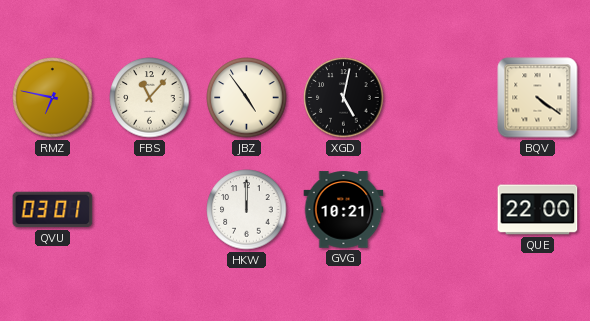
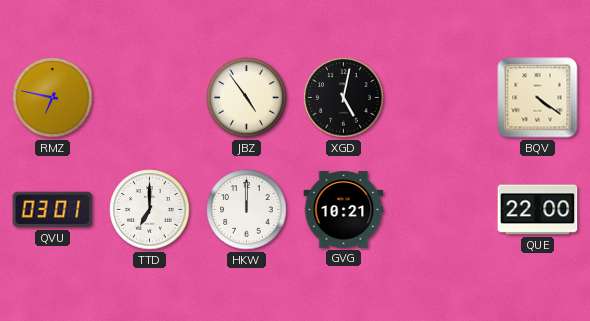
FBS: 11:07 -> none
TTD: none -> 7:00
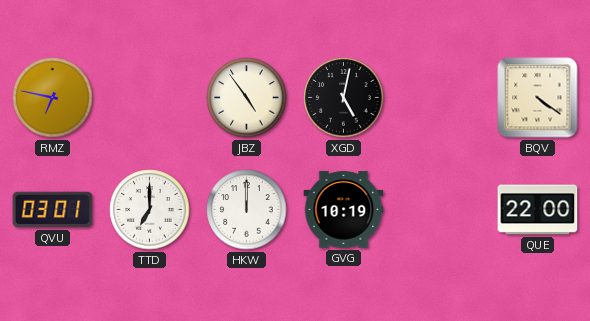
GVG: 10:21 -> 10:19
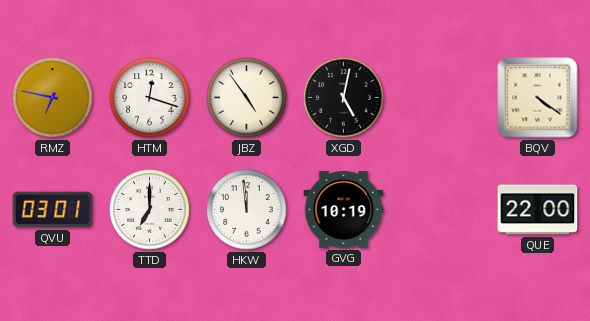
HTM: none -> 12:18
HKW: 12:00 -> 11:59
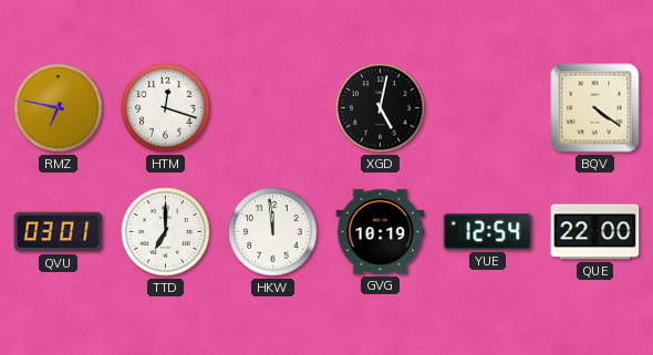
JBZ: 4:54 -> none
YUE: none -> 12:54
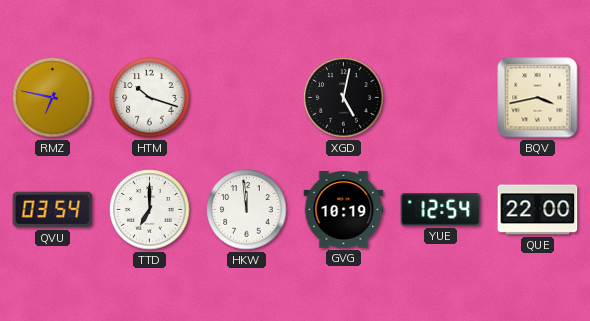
HTM: 12:18 -> 10:18
BQV: 4:21 -> 3:43
QVU: 03:01 -> 03:54
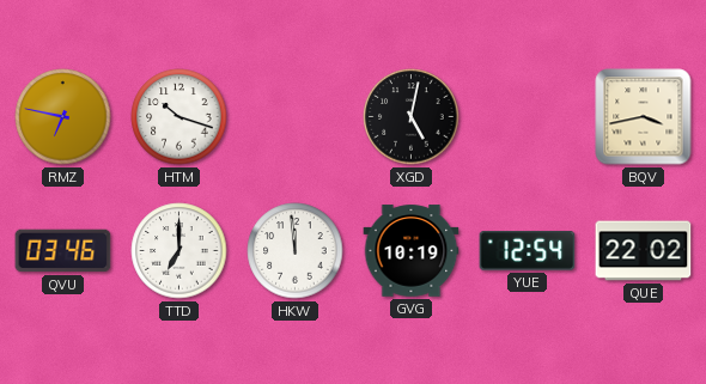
QVU: 03:54 -> 03:46
QUE: 22:00 -> 22:02
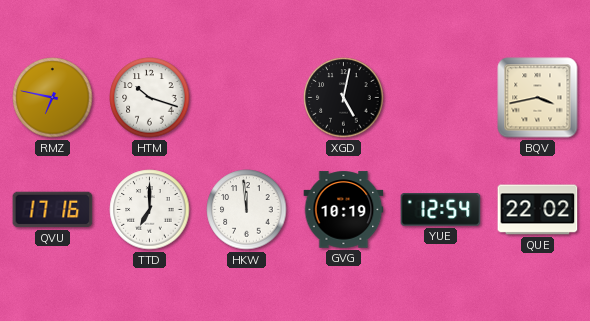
QVU: 03:46 -> 17:16
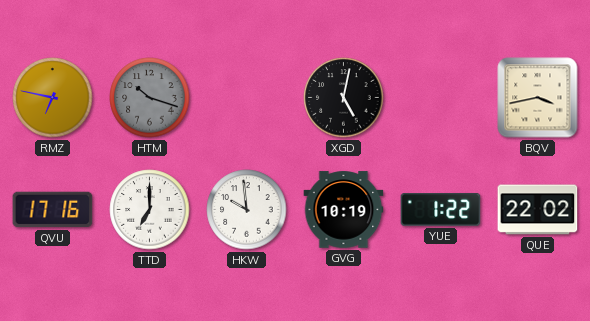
HTM dial: white -> grey
HKW: 11:59 -> 9:59
YUE: 12:54 -> 1:22
